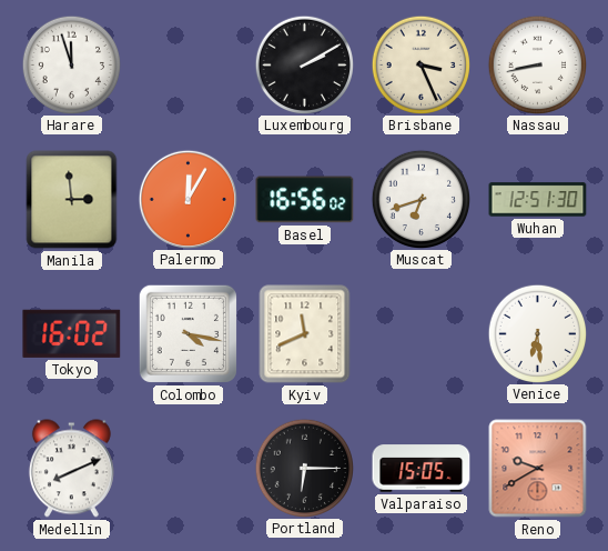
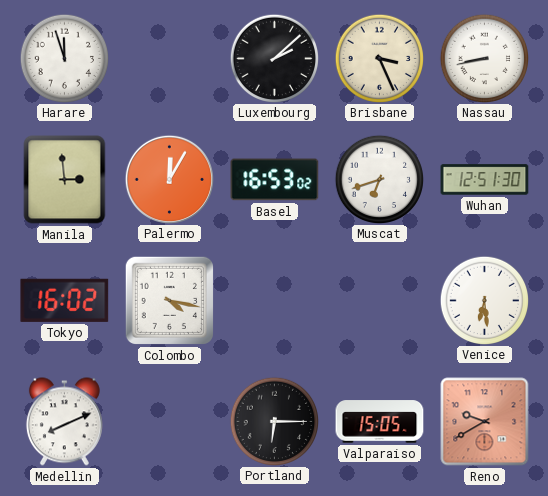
Luxembourg: 2:10 -> 2:08
Basel: 16:56 -> 16:53
Kyiv: 11:41 -> none
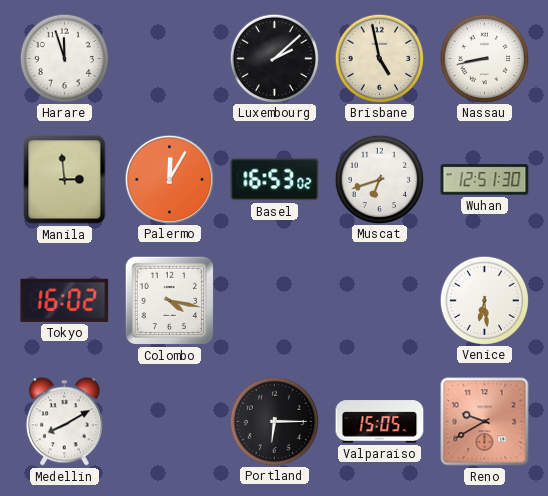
Brisbane: 3:26 -> 4:58
Medellin: 8:11 -> 8:10
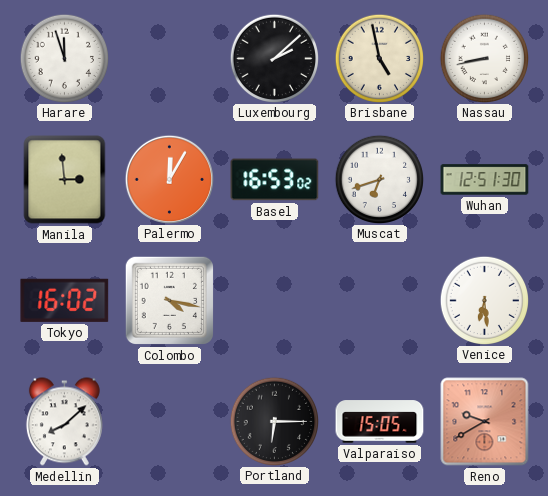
Medellin: 8:10 -> 8:08
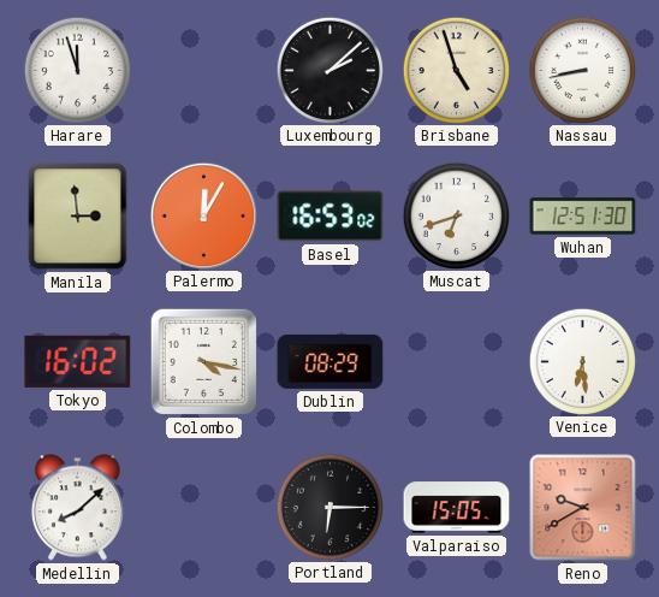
Brisbane: 4:58 -> 4:57
Dublin: none -> 08:29
